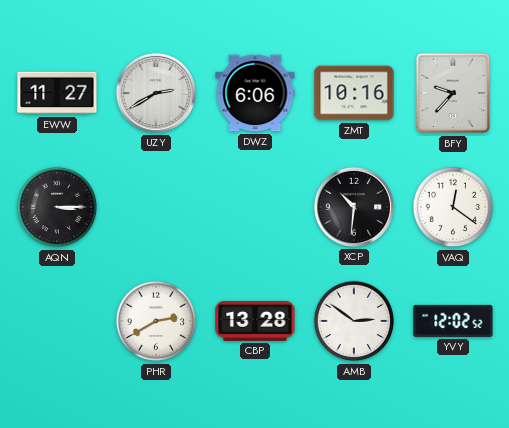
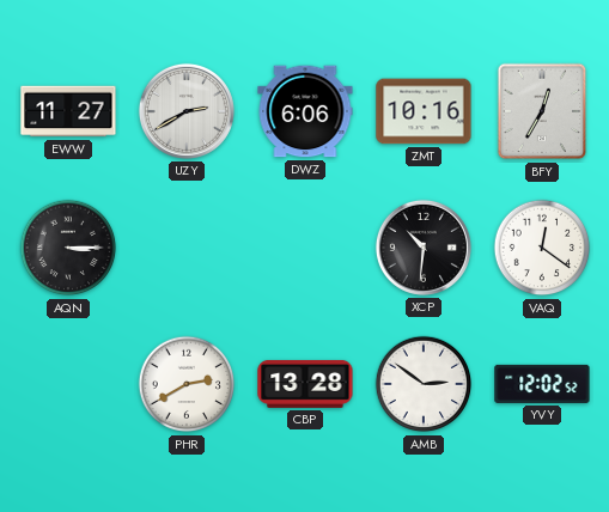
BFY: 9:37 -> 12:35
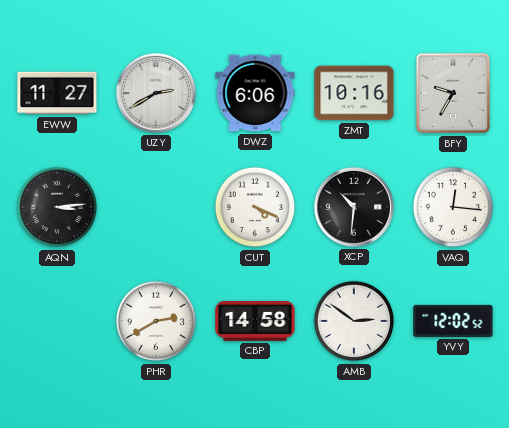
BFY: 12:35 -> 9:35
AQN: 3:15 -> 3:14
CUT: none -> 4:19
VAQ: 12:21 -> 12:16
CBP: 13:28 -> 14:58
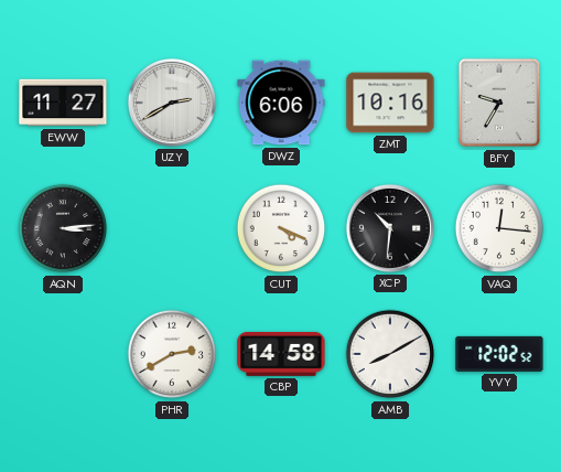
AMB: 2:51 -> 8:10
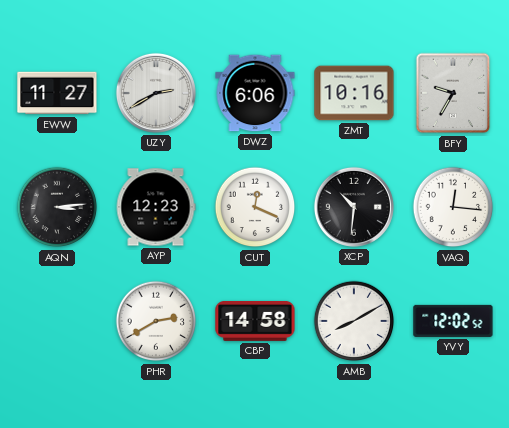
AYP: none -> 12:23
CUT: 4:19 -> 12:19
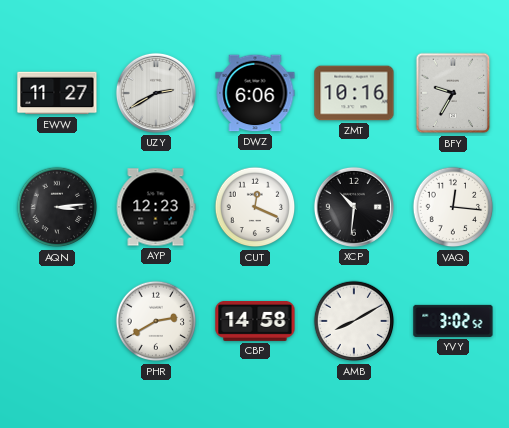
YVY: 12:02 -> 3:02
